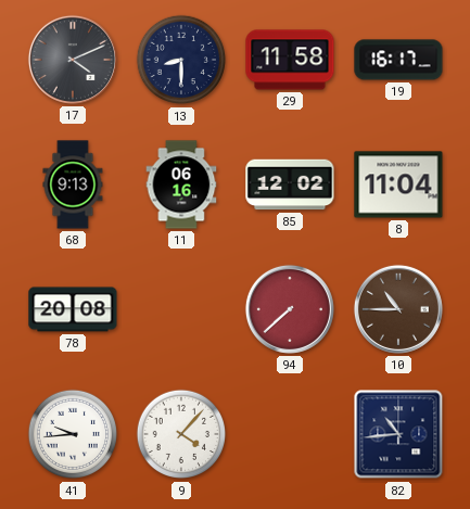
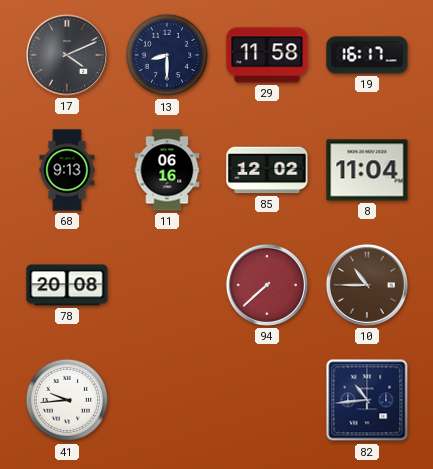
9: 4:07 -> none
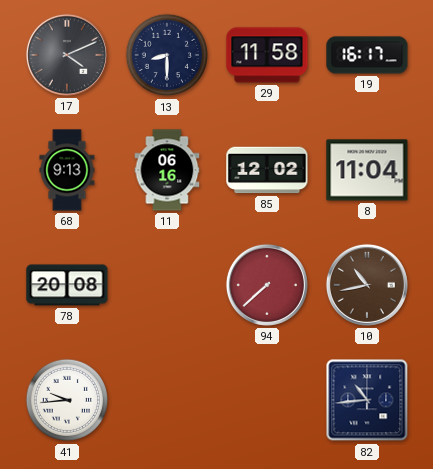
10: 10:45 -> 10:43
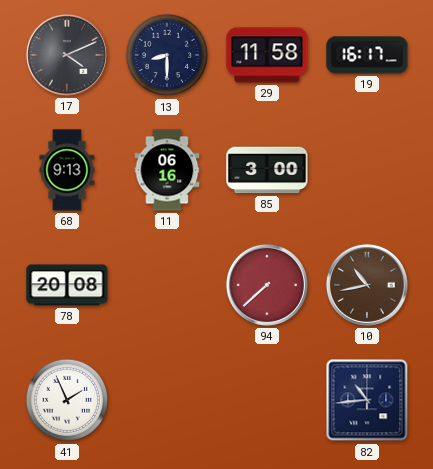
85: 12:02 -> 3:00
8: 11:04 -> none
41: 9:44 -> 1:56
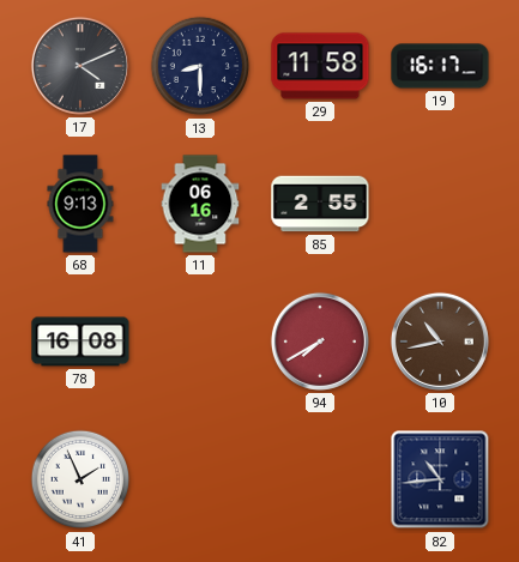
85: 3:00 -> 2:55
78: 20:08 -> 16:08
94: 7:38 -> 7:40
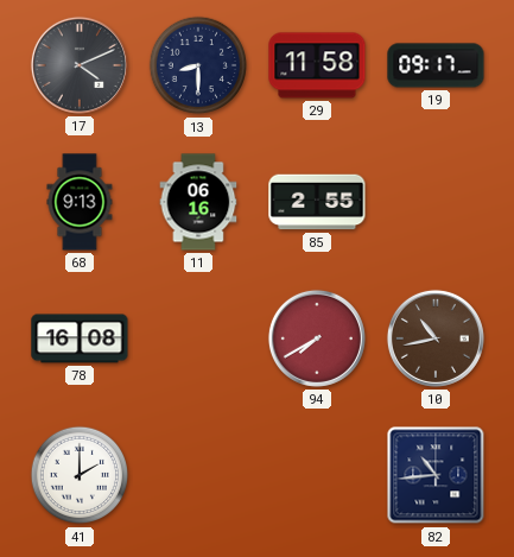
19: 16:17 -> 09:17
41: 1:56 -> 2:00
